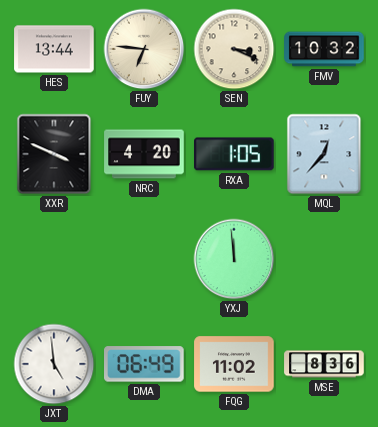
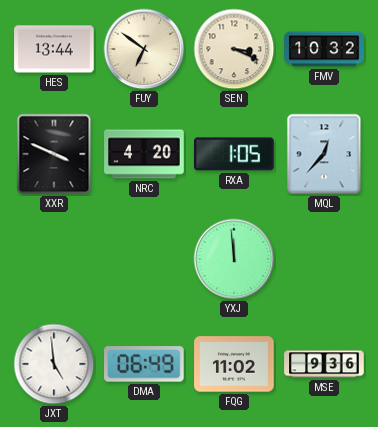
FUY: 6:46 -> 6:51
MSE: 8:36 -> 9:36
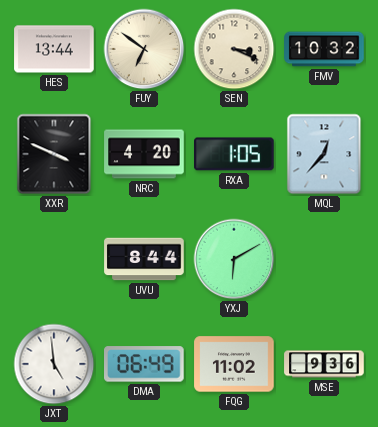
UVU: none -> 8:44
YXJ: 11:59 -> 6:10
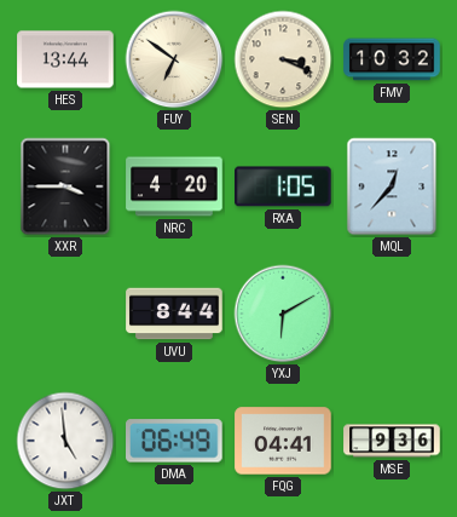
XXR: 3:49 -> 3:45
FQG: 11:02 -> 04:41
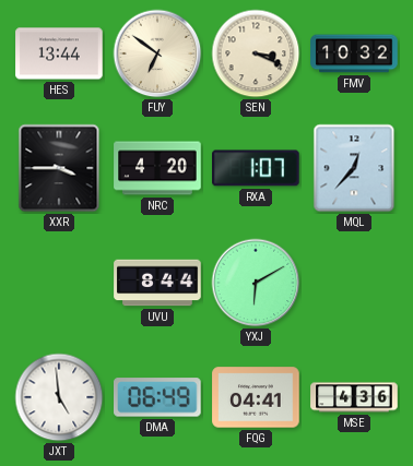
RXA: 1:05 -> 1:07
MSE: 9:36 -> 4:36
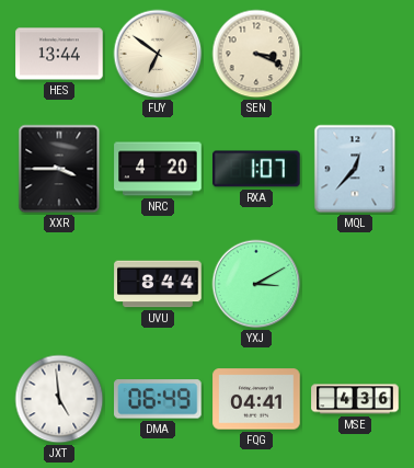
FMV: 10:32 -> none
YXJ: 6:10 -> 3:10
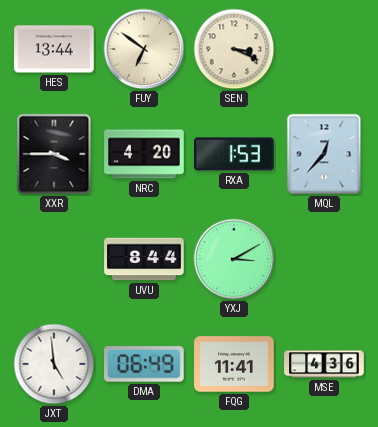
RXA: 1:07 -> 1:53
FQG: 04:41 -> 11:41
